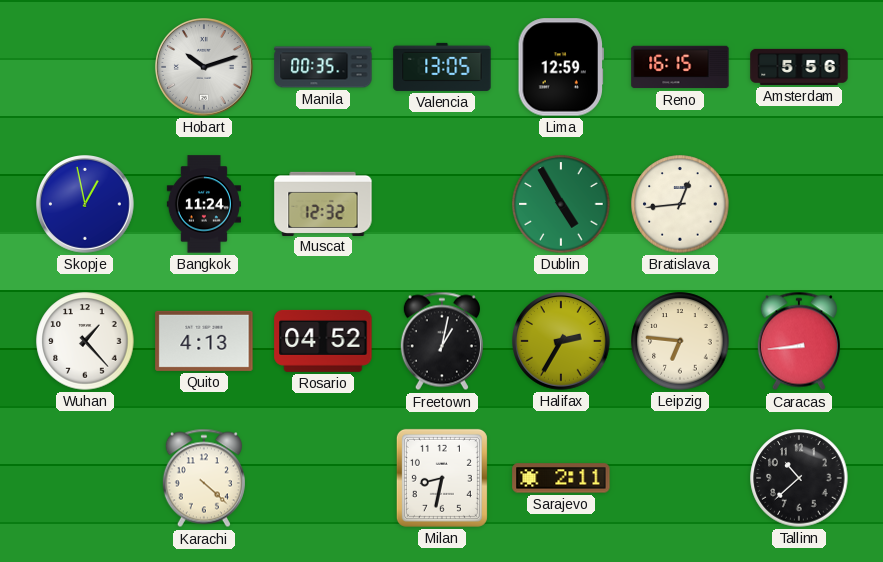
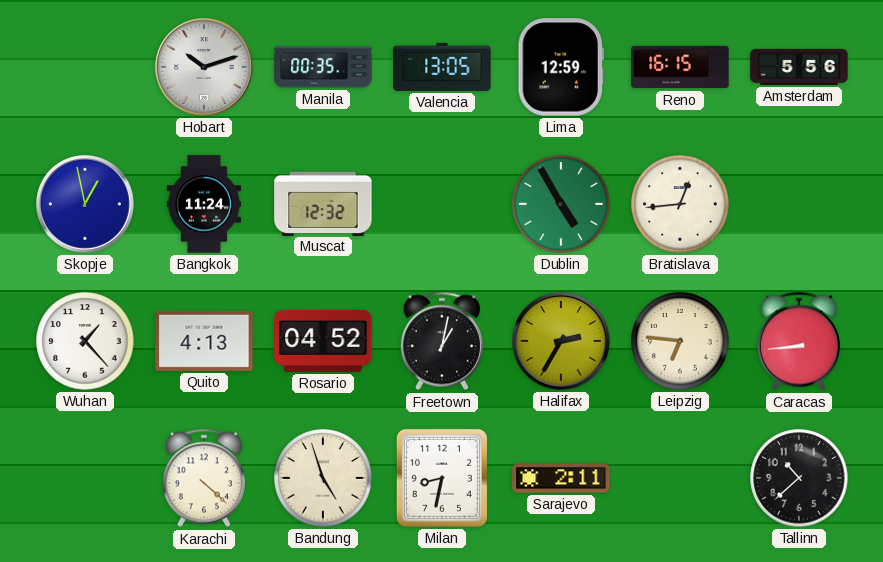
Bandung: none -> 4:57
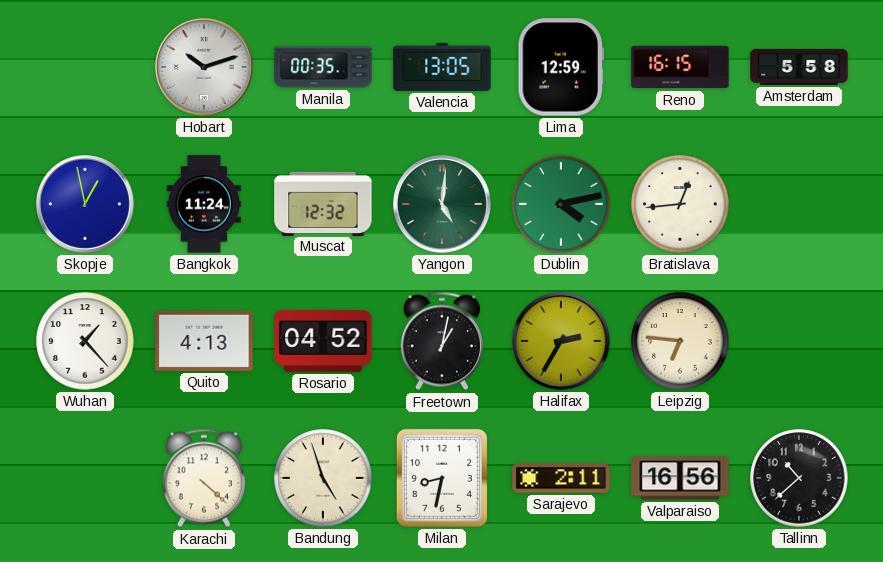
Amsterdam: 5:56 -> 5:58
Yangon: none -> 5:01
Dublin: 4:55 -> 4:13
Caracas: 8:44 -> none
Valparaiso: none -> 16:56
